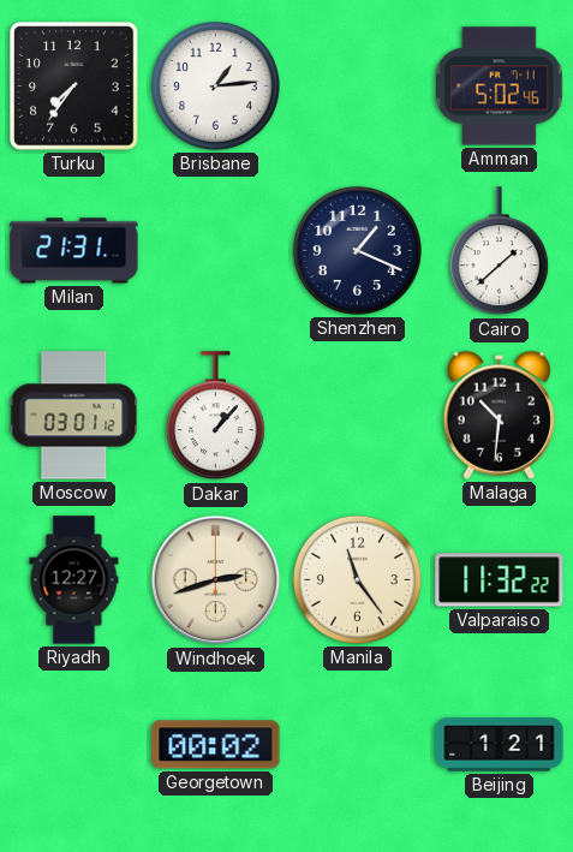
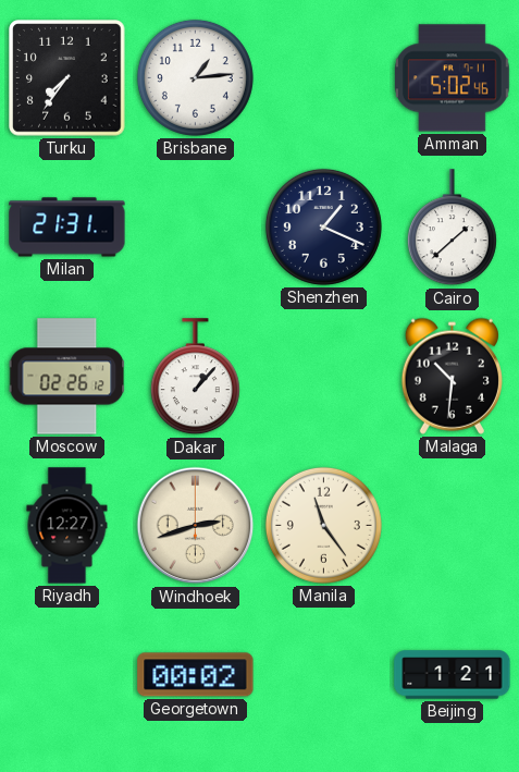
Moscow: 03:01 -> 02:26
Valparaiso: 11:32 -> none
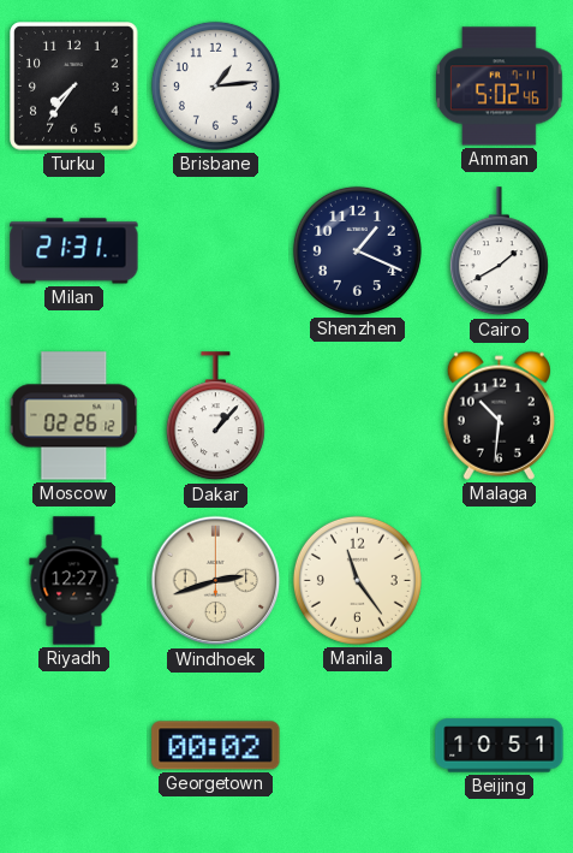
Cairo: 1:38 -> 1:40
Beijing: 1:21 -> 10:51
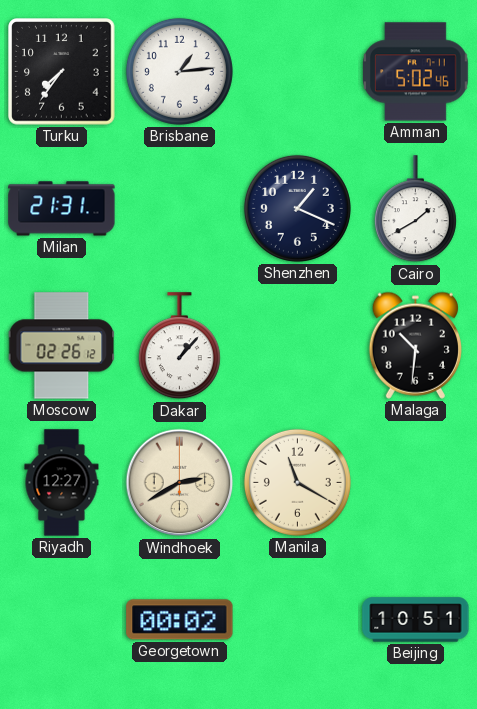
Windhoek: 2:42 -> 2:40
Manila: 11:24 -> 11:20
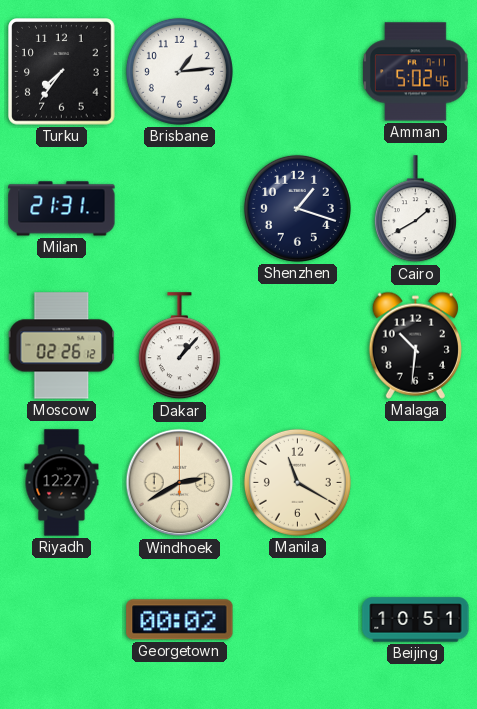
Shenzhen: 1:19 -> 1:18
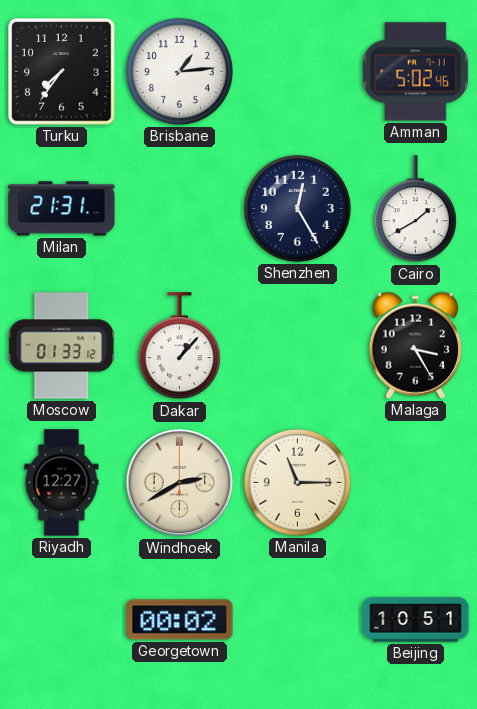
Shenzhen: 1:18 -> 12:25
Moscow: 02:26 -> 01:33
Malaga: 10:31 -> 3:25
Manila: 11:20 -> 11:15
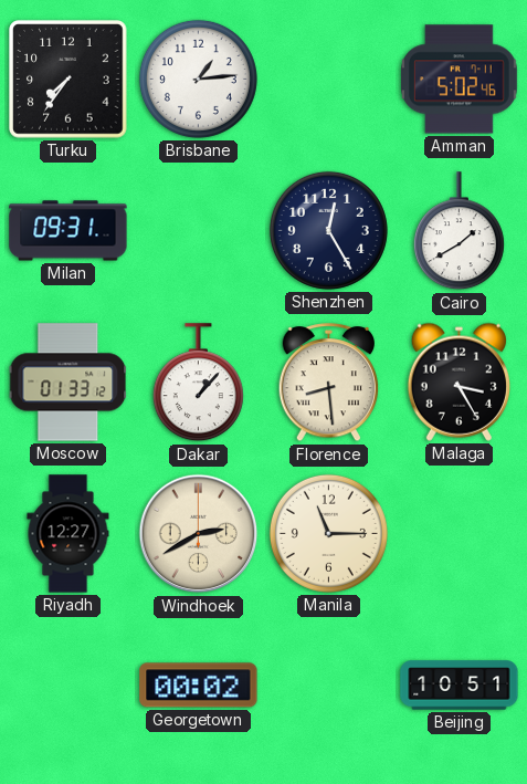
Milan: 21:31 -> 09:31
Florence: none -> 8:29
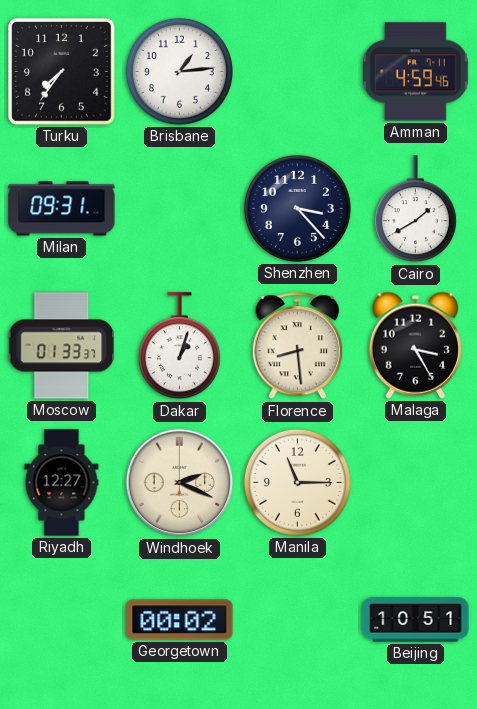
Amman: 5:02 -> 4:59
Shenzhen: 12:25 -> 3:23
Moscow: 01:33:12 -> 01:33:37
Dakar: 1:07 -> 1:03
Windhoek: 2:40 -> 2:19
